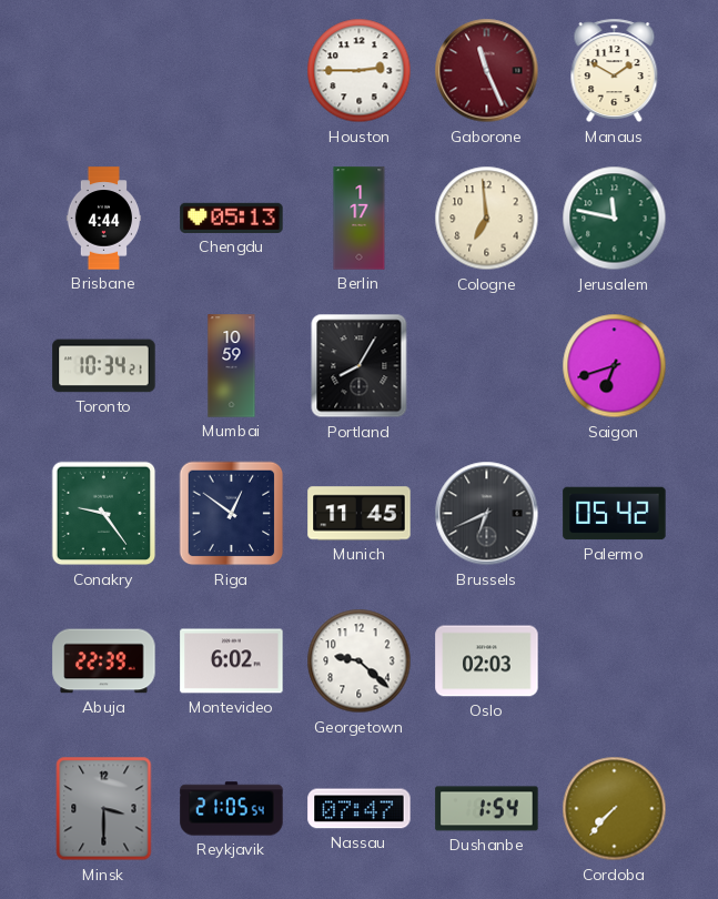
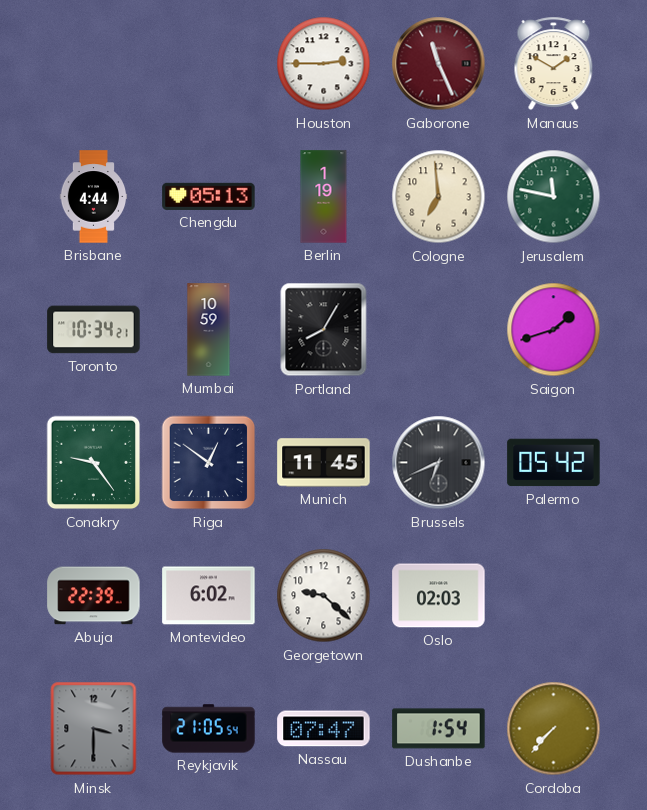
Berlin: 1:17 -> 1:19
Saigon: 6:42 -> 1:42
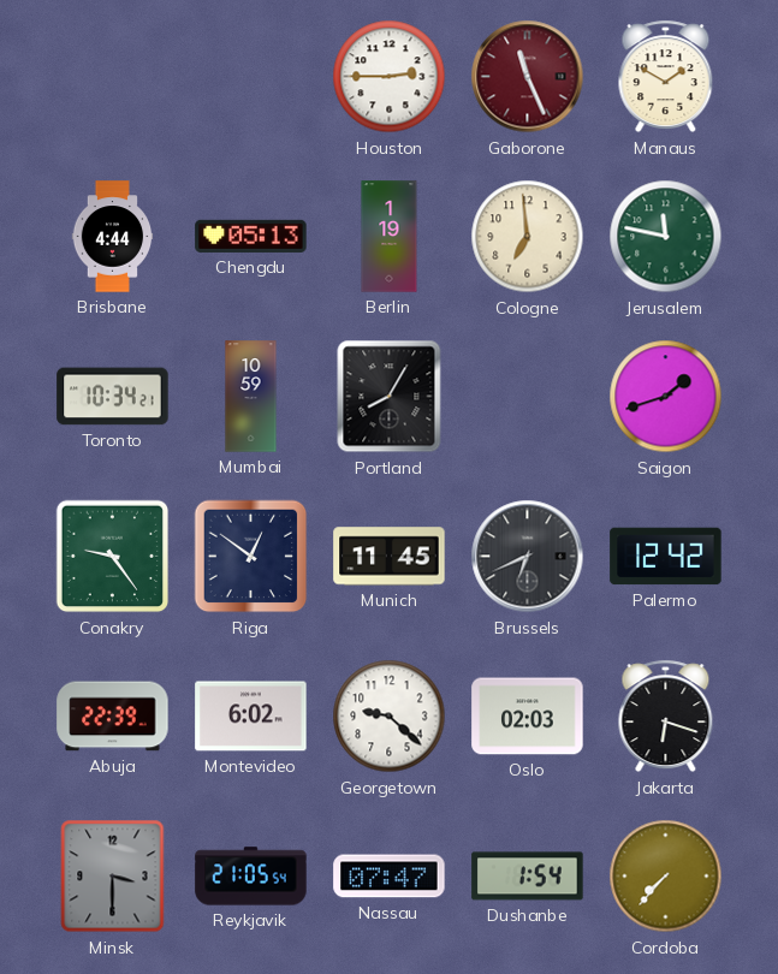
Palermo: 05:42 -> 12:42
Jakarta: none -> 6:18
